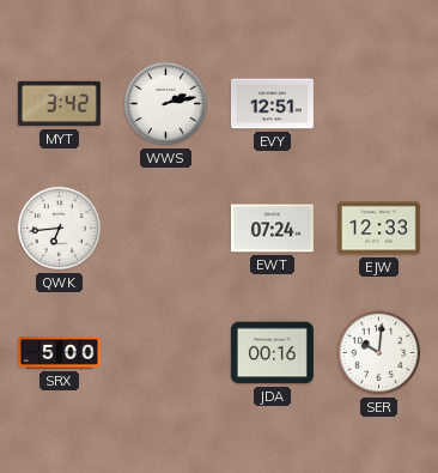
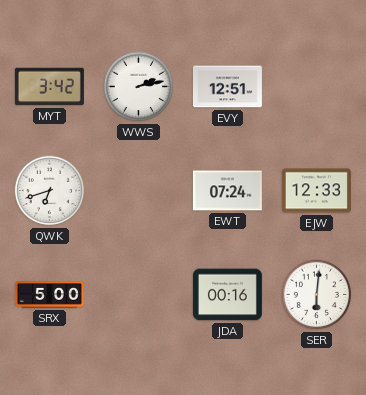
QWK: 6:44 -> 6:42
SER: 10:01 -> 6:01
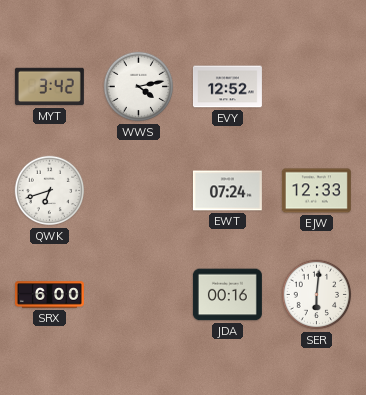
WWS: 2:13 -> 4:13
EVY: 12:51 -> 12:52
SRX: 5:00 -> 6:00
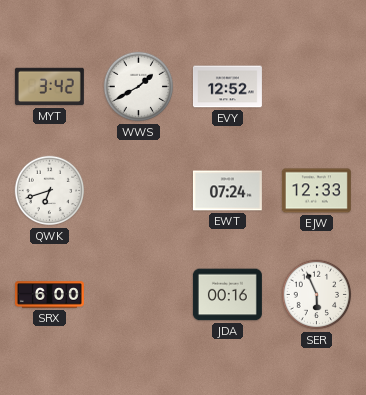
WWS: 4:13 -> 1:40
SER: 6:01 -> 5:56
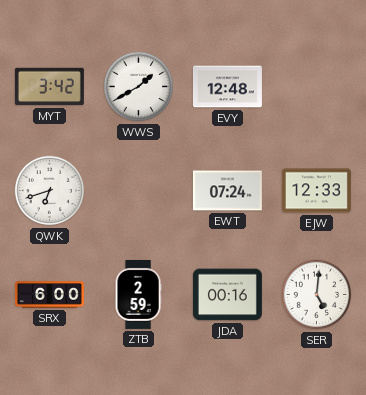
EVY: 12:52 -> 12:48
ZTB: none -> 2:59
SER: 5:56 -> 5:01
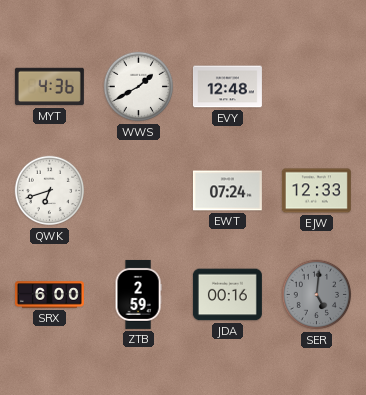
MYT: 3:42 -> 4:36
SER dial: white -> grey
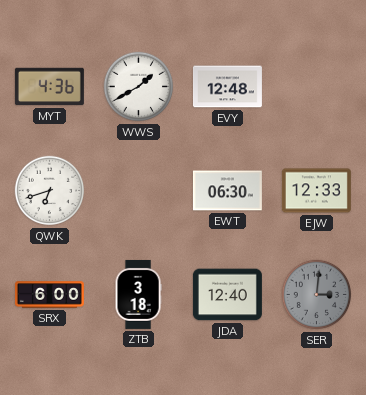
EWT: 07:24 -> 06:30
ZTB: 2:59 -> 3:18
JDA: 00:16 -> 12:40
SER: 5:01 -> 3:01
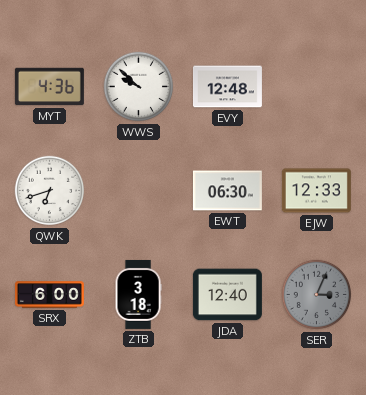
WWS: 1:40 -> 9:52
SER: 3:01 -> 3:04
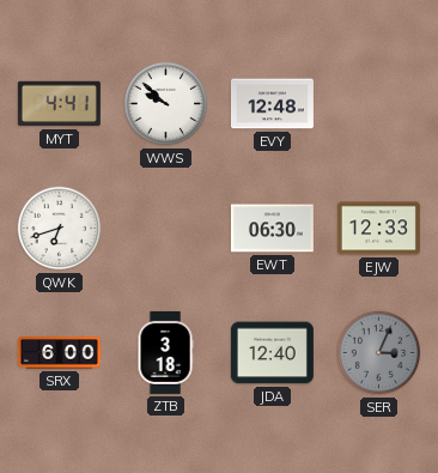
MYT: 4:36 -> 4:41
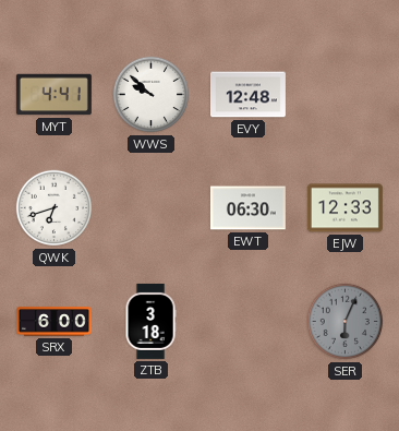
JDA: 12:40 -> none
SER: 3:04 -> 6:04
